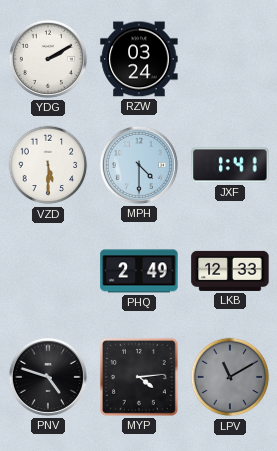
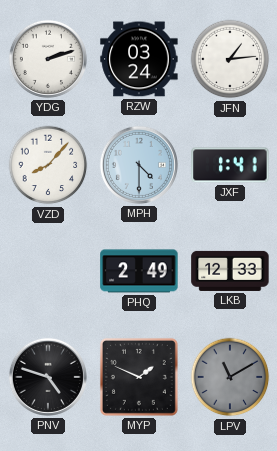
YDG: 2:10 -> 2:12
JFN: none -> 1:14
VZD: 5:30 -> 8:07
MYP: 4:14 -> 1:49
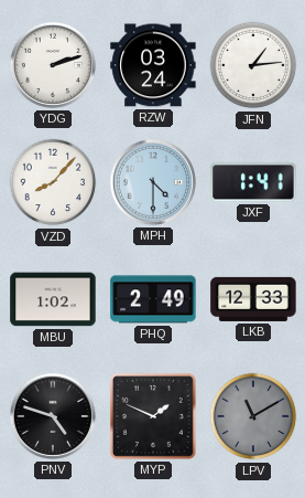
MBU: none -> 1:02
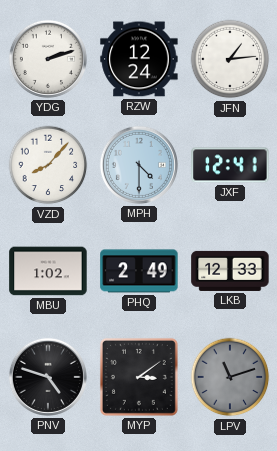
RZW: 03:24 -> 12:24
JXF: 1:41 -> 12:41
MYP: 1:49 -> 3:09
LPV: 11:10 -> 11:12
